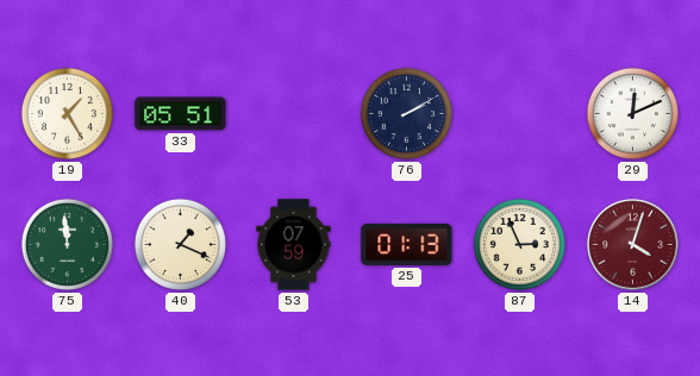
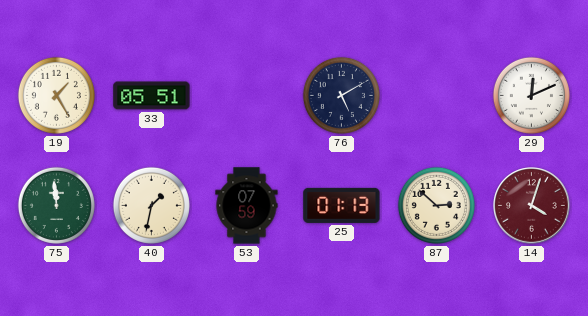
76: 2:10 -> 5:10
40: 1:19 -> 1:32
87: 2:56 -> 2:52
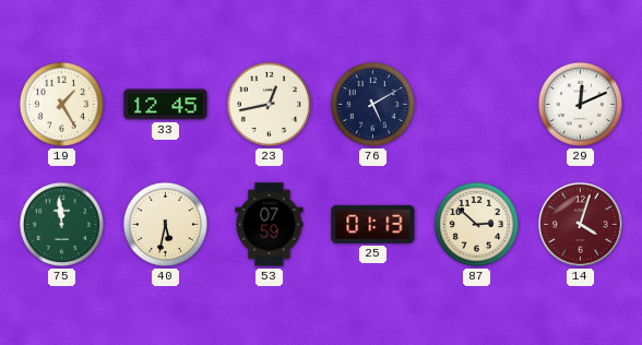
33: 05:51 -> 12:45
23: none -> 12:43
40: 1:32 -> 5:32
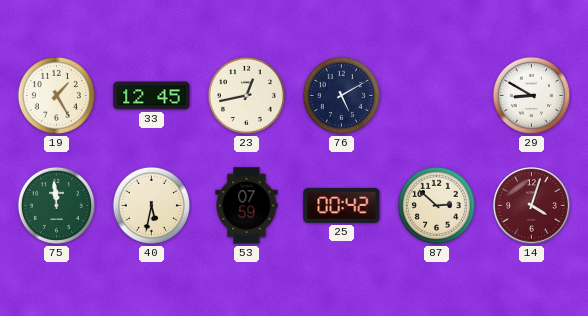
29: 12:11 -> 8:50
25: 01:13 -> 00:42
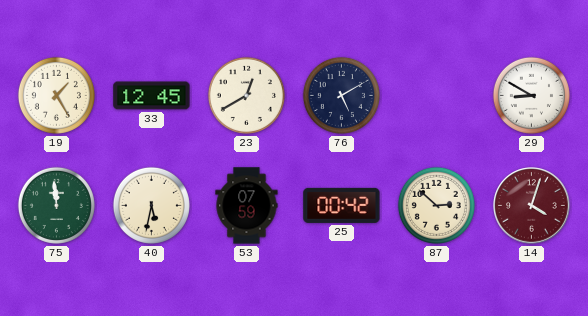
23: 12:43 -> 12:40
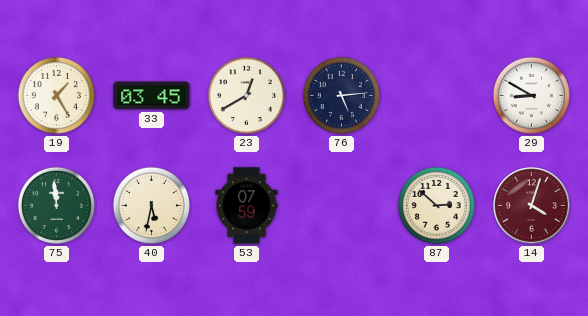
33: 12:45 -> 03:45
76: 5:10 -> 5:14
25: 00:42 -> none
